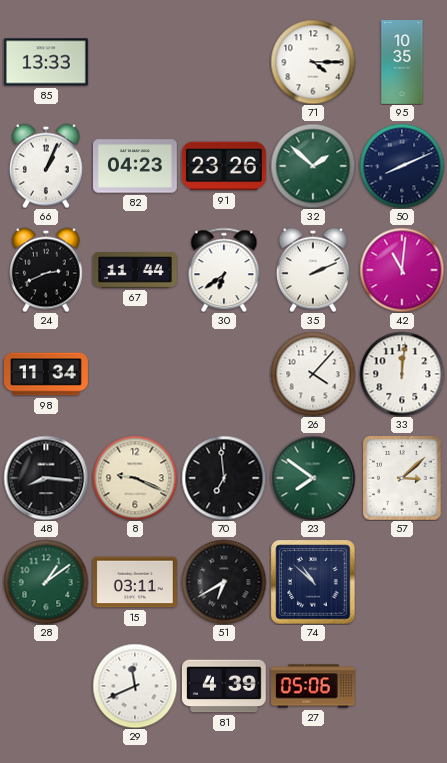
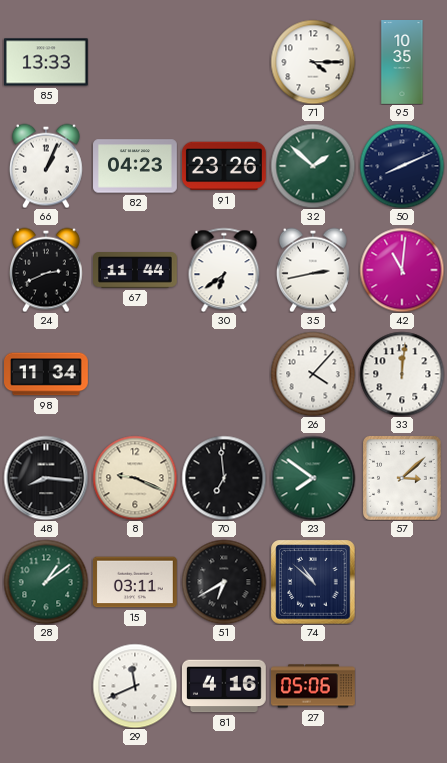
35: 2:11 -> 2:43
81: 4:39 -> 4:16
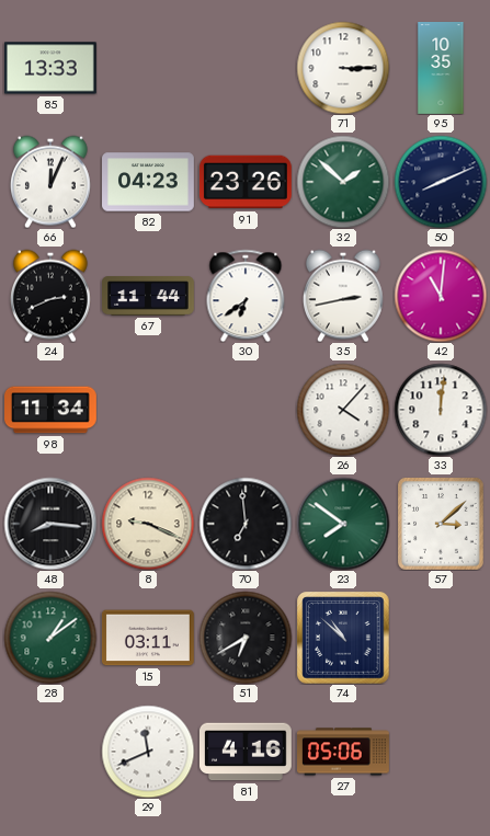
71: 4:15 -> 3:15
66: 1:04 -> 12:04
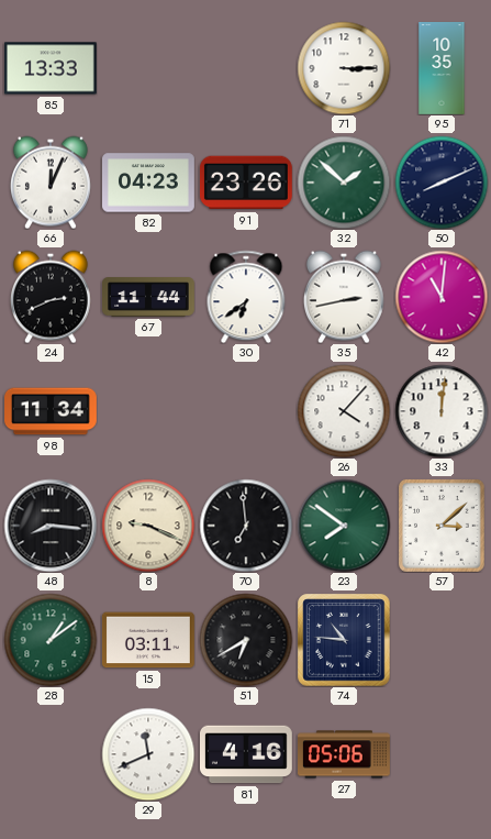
74: 10:52 -> 10:46
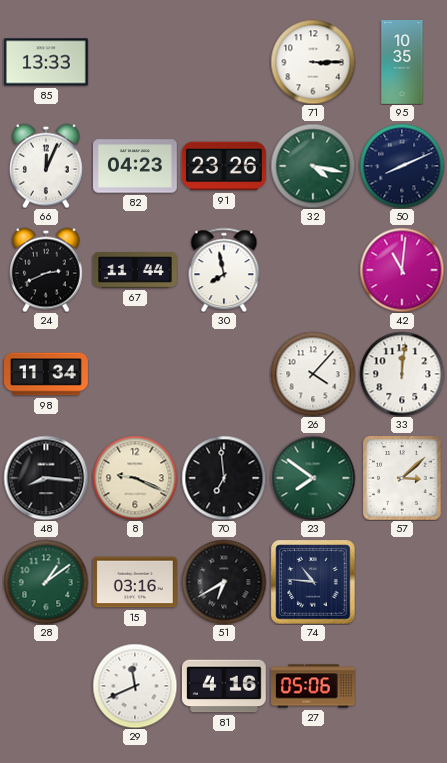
32: 1:52 -> 4:17
30: 6:39 -> 7:58
35: 2:43 -> none
15: 03:11 -> 03:16
